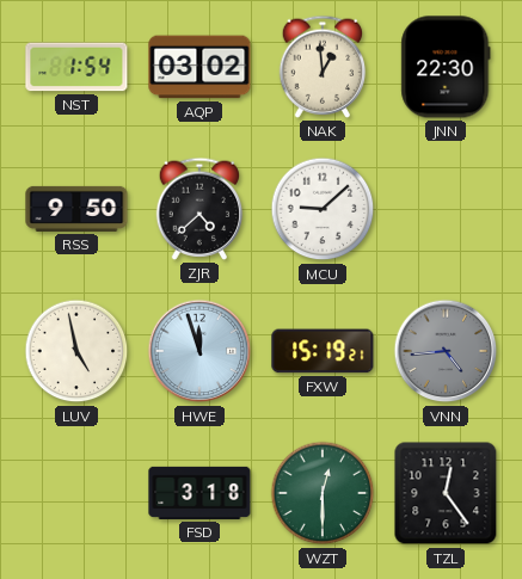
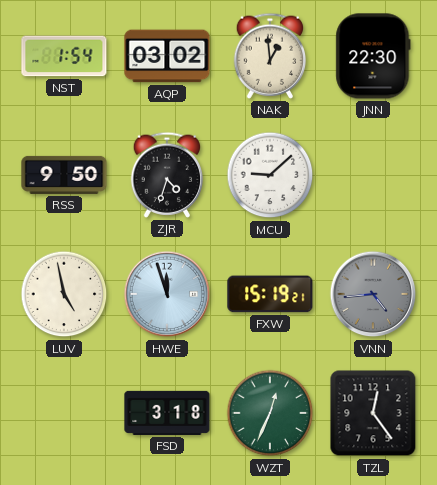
ZJR: 4:38 -> 4:33
WZT: 12:30 -> 12:34
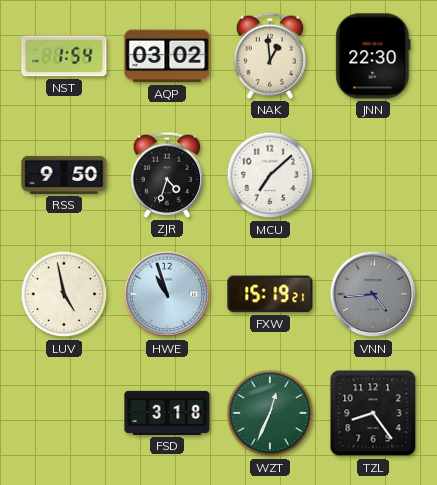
MCU: 9:08 -> 7:08
HWE: 11:57 -> 10:57
TZL: 12:24 -> 8:24
